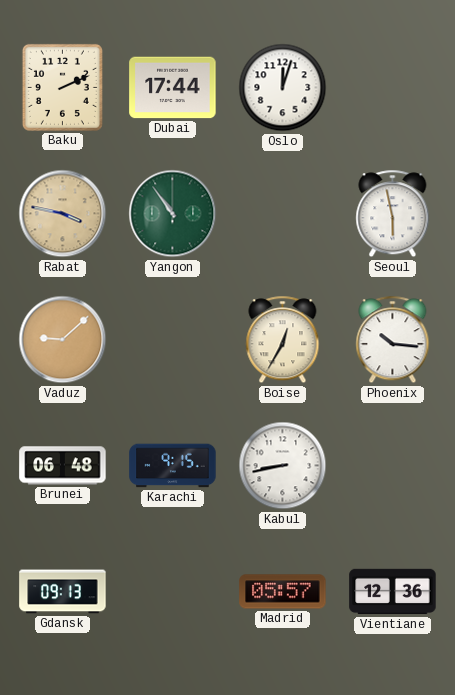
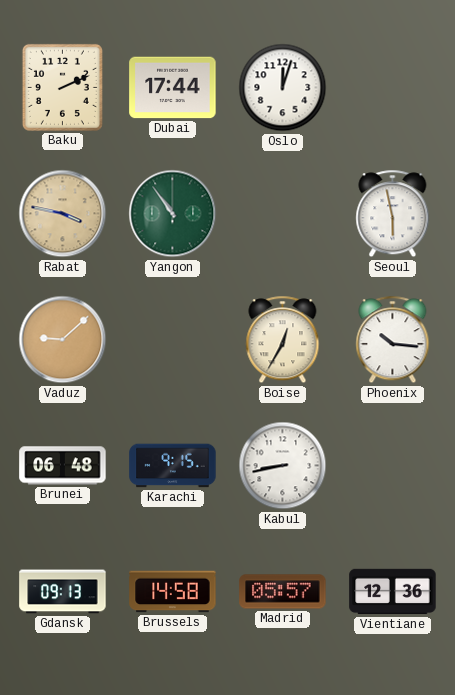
Brussels: none -> 14:58
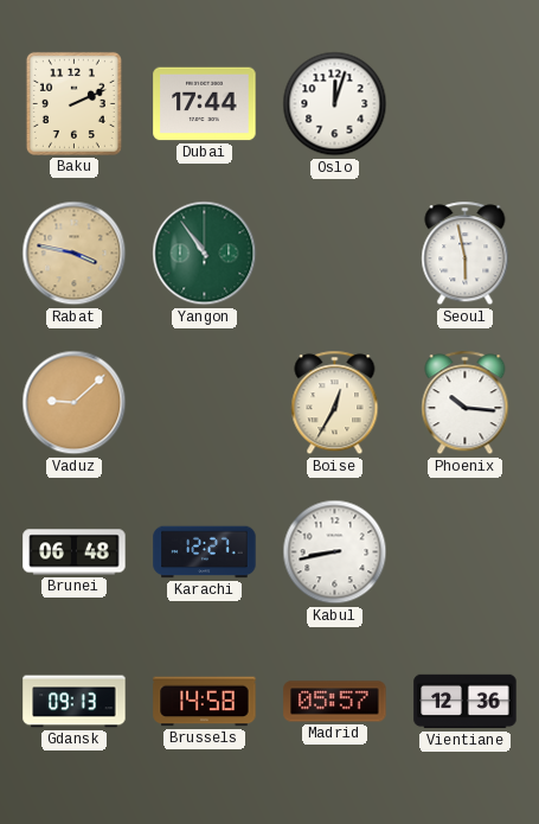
Karachi: 9:15 -> 12:27
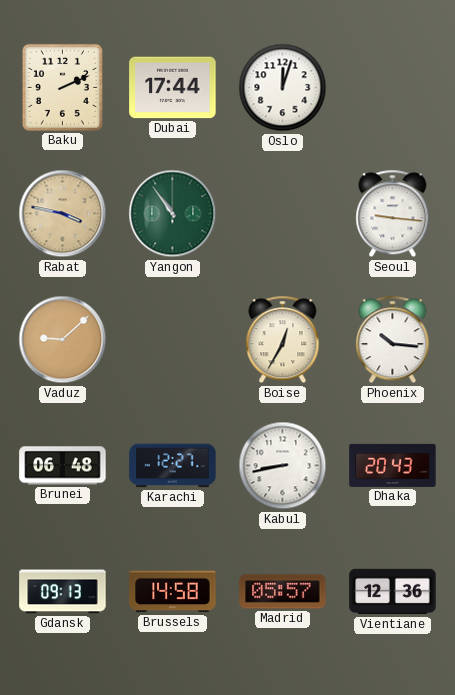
Seoul: 5:58 -> 9:16
Dhaka: none -> 20:43
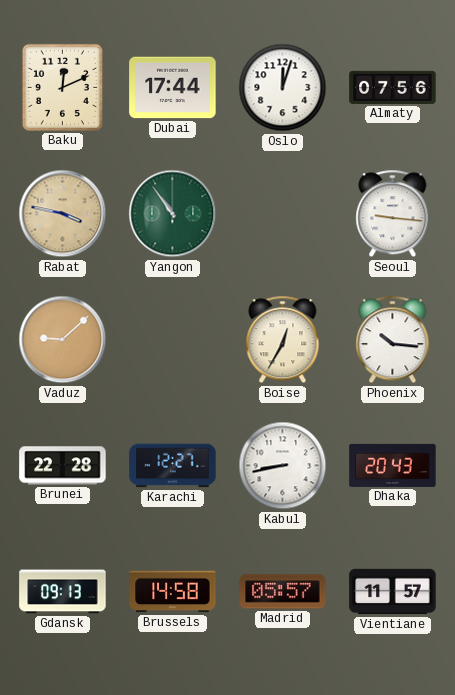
Baku: 2:11 -> 12:11
Almaty: none -> 07:56
Brunei: 06:48 -> 22:28
Vientiane: 12:36 -> 11:57
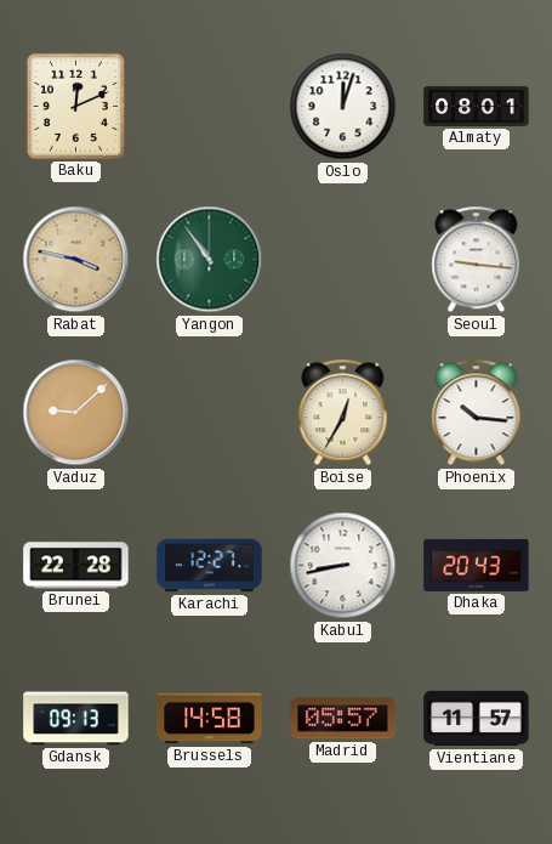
Dubai: 17:44 -> none
Almaty: 07:56 -> 08:01
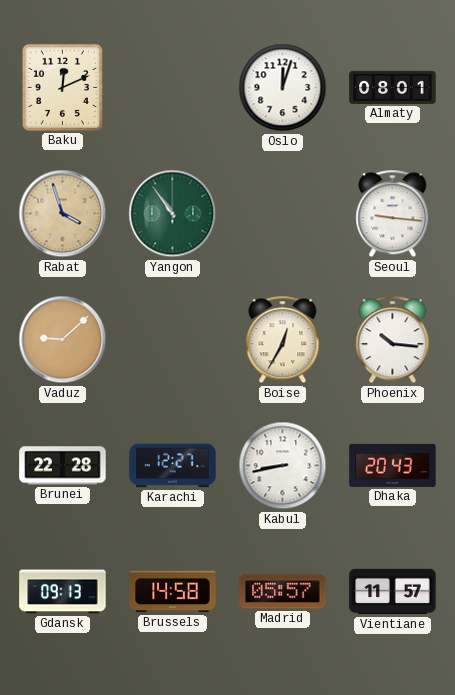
Rabat: 3:47 -> 3:57
